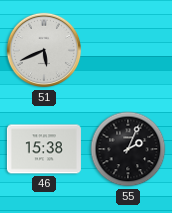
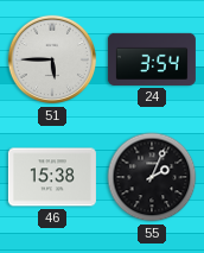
51: 5:41 -> 5:45
24: none -> 3:54
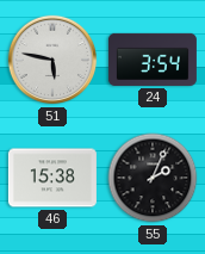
51: 5:45 -> 5:47
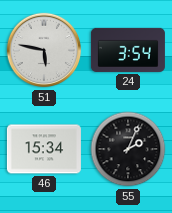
46: 15:38 -> 15:34
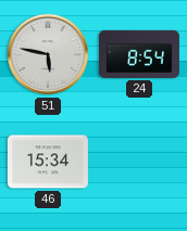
24: 3:54 -> 8:54
55: 2:04 -> none
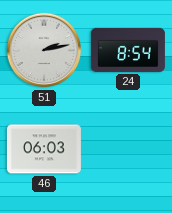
51: 5:47 -> 2:13
46: 15:34 -> 06:03
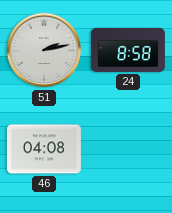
24: 8:54 -> 8:58
46: 06:03 -> 04:08
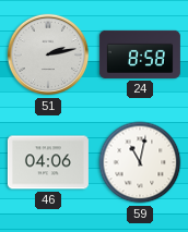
46: 04:08 -> 04:06
59: none -> 11:02
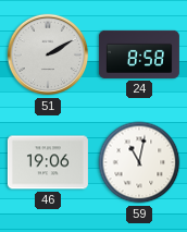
51: 2:13 -> 2:10
46: 04:06 -> 19:06
